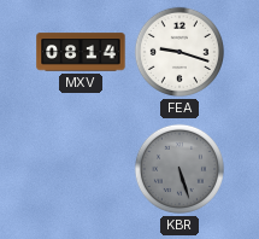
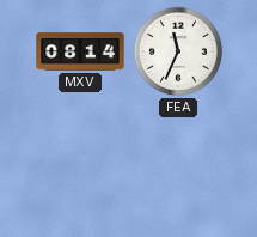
FEA: 9:18 -> 11:34
KBR: 5:27 -> none
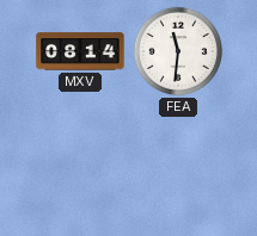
FEA: 11:34 -> 11:31
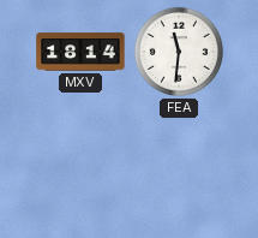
MXV: 08:14 -> 18:14
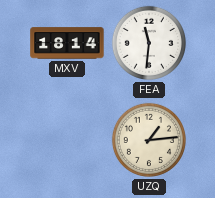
UZQ: none -> 1:14
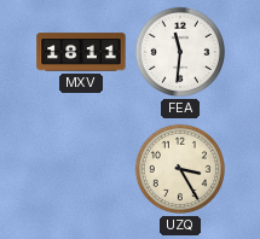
MXV: 18:14 -> 18:11
UZQ: 1:14 -> 3:25
